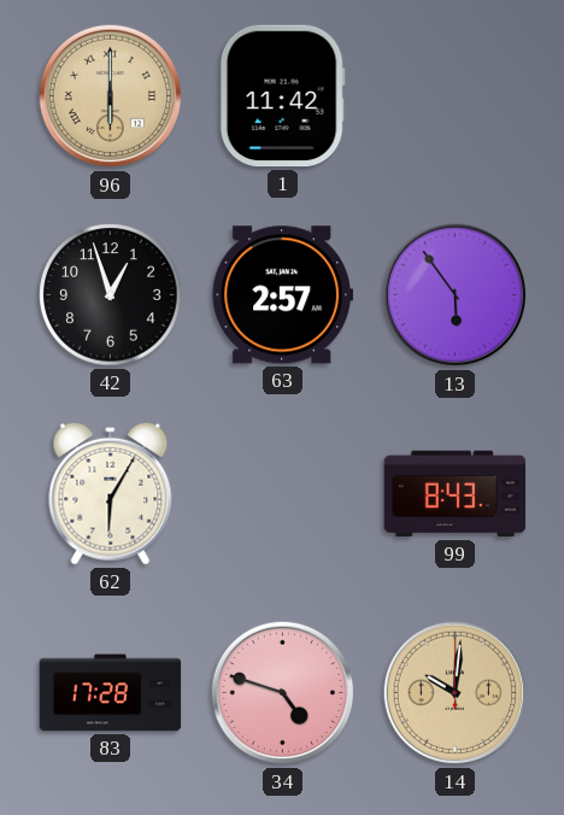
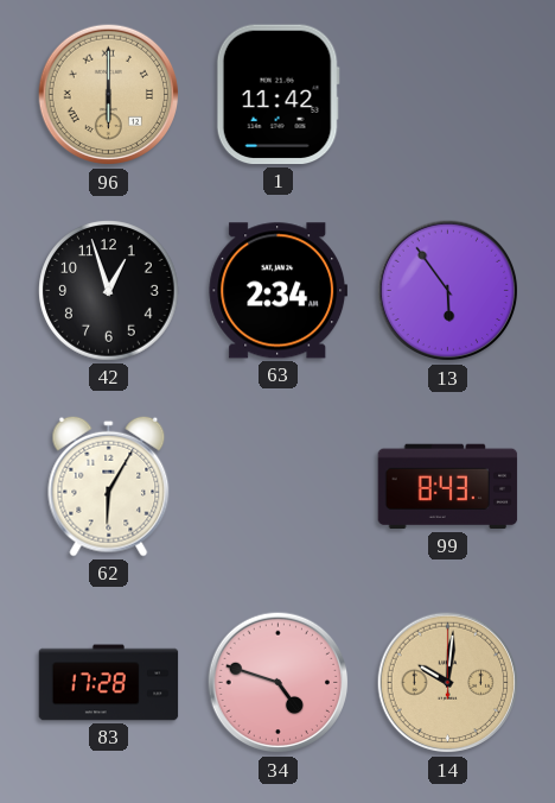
63: 2:57 -> 2:34
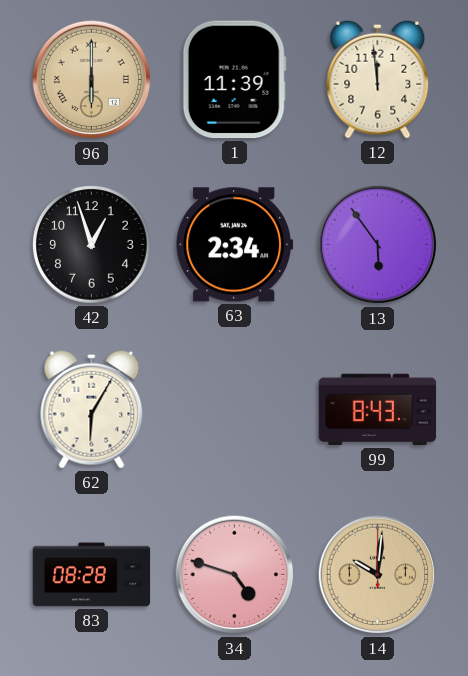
1: 11:42 -> 11:39
12: none -> 11:59
83: 17:28 -> 08:28
